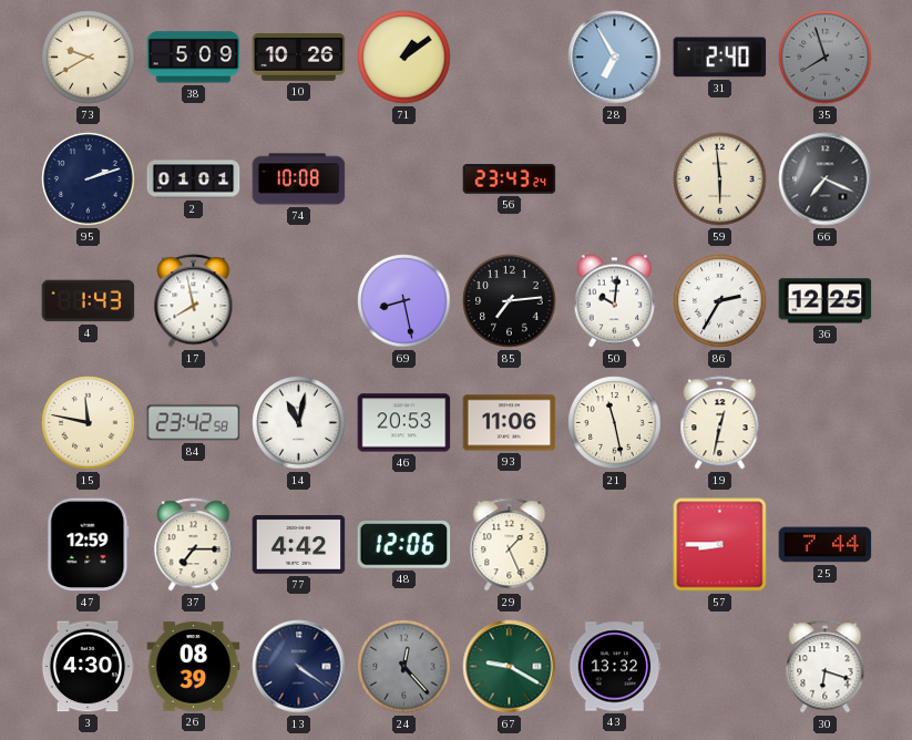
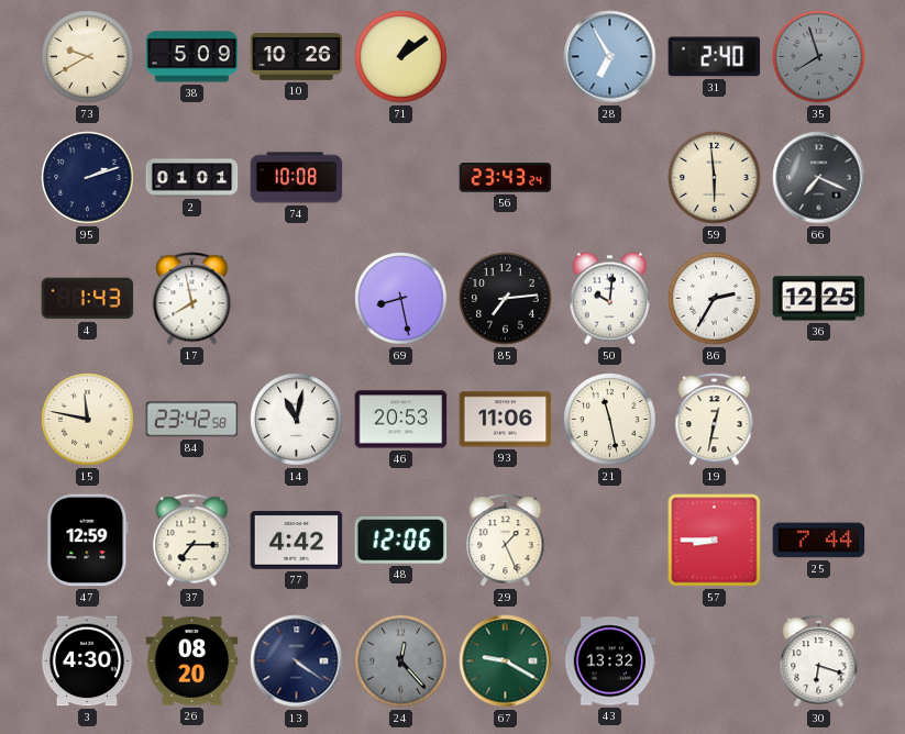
26: 08:39 -> 08:20
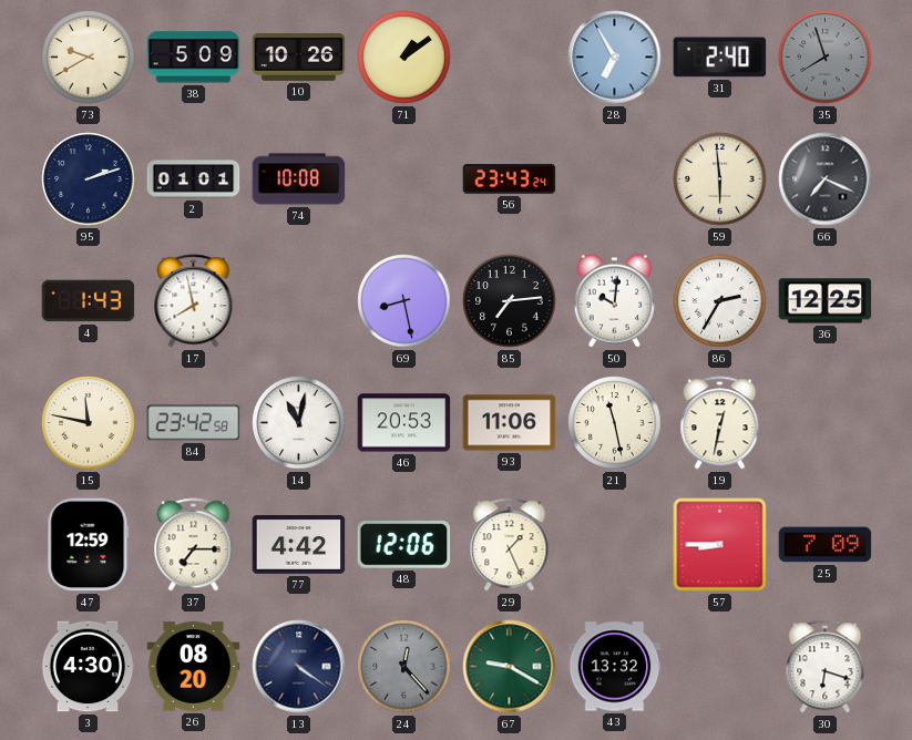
25: 7:44 -> 7:09
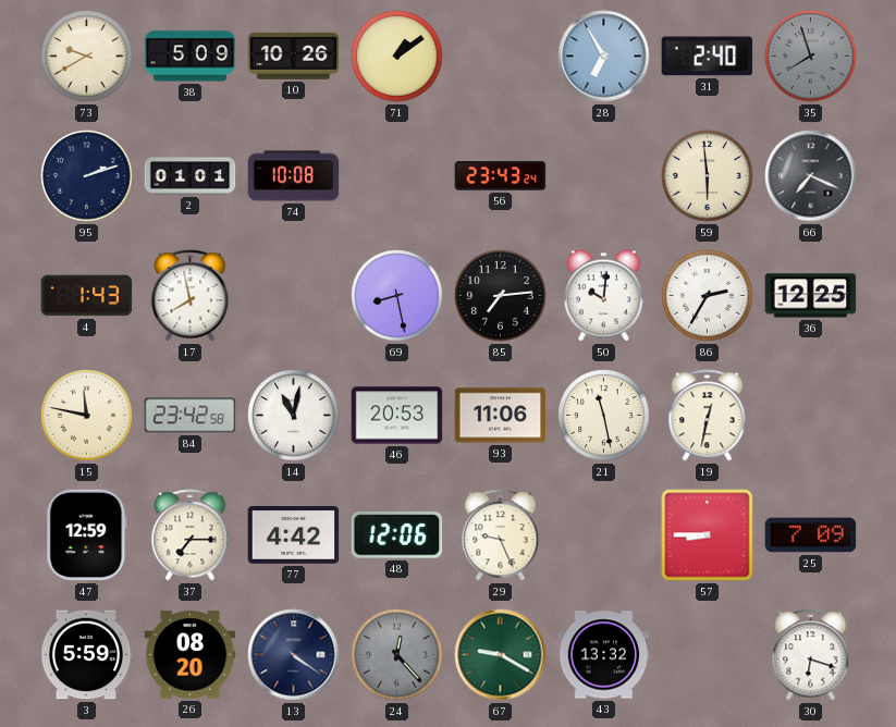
29: 1:26 -> 9:26
3: 4:30 -> 5:59
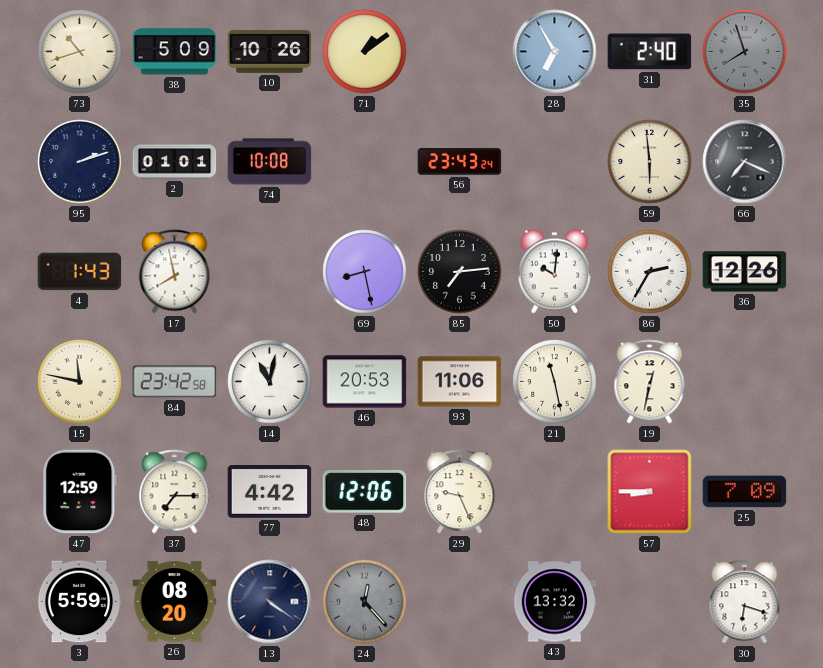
73: 9:40 -> 10:42
36: 12:25 -> 12:26
67: 9:20 -> none
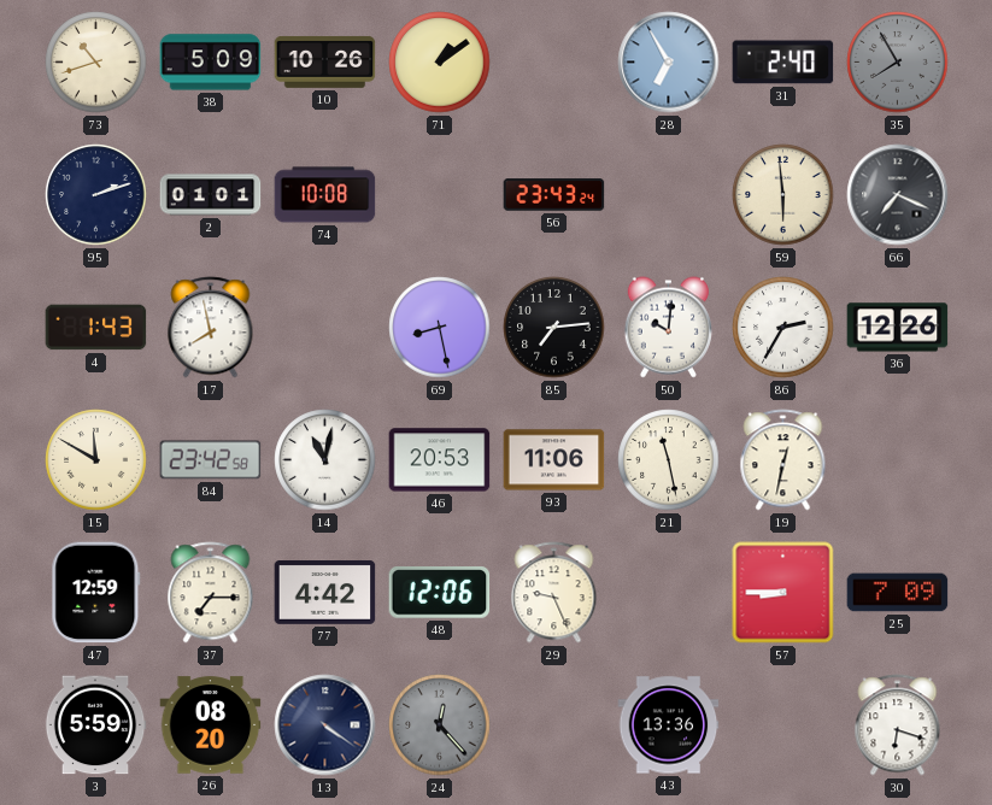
35: 7:57 -> 7:55
15: 11:47 -> 11:50
43: 13:32 -> 13:36
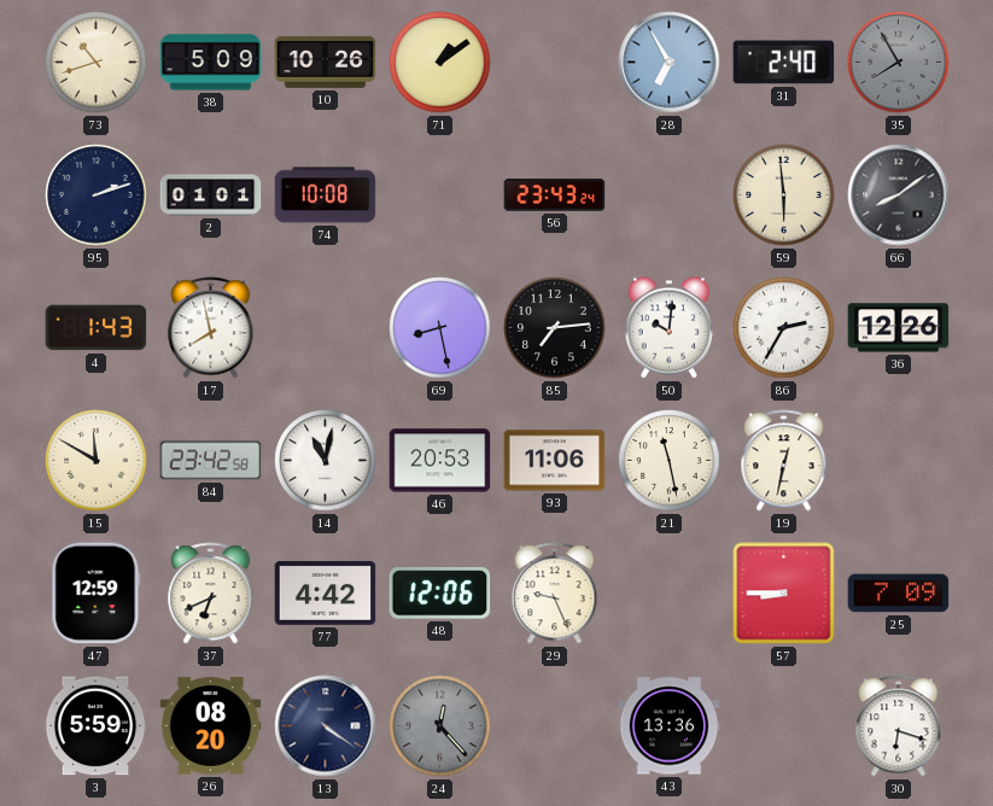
66: 7:19 -> 8:09
37: 7:15 -> 6:41
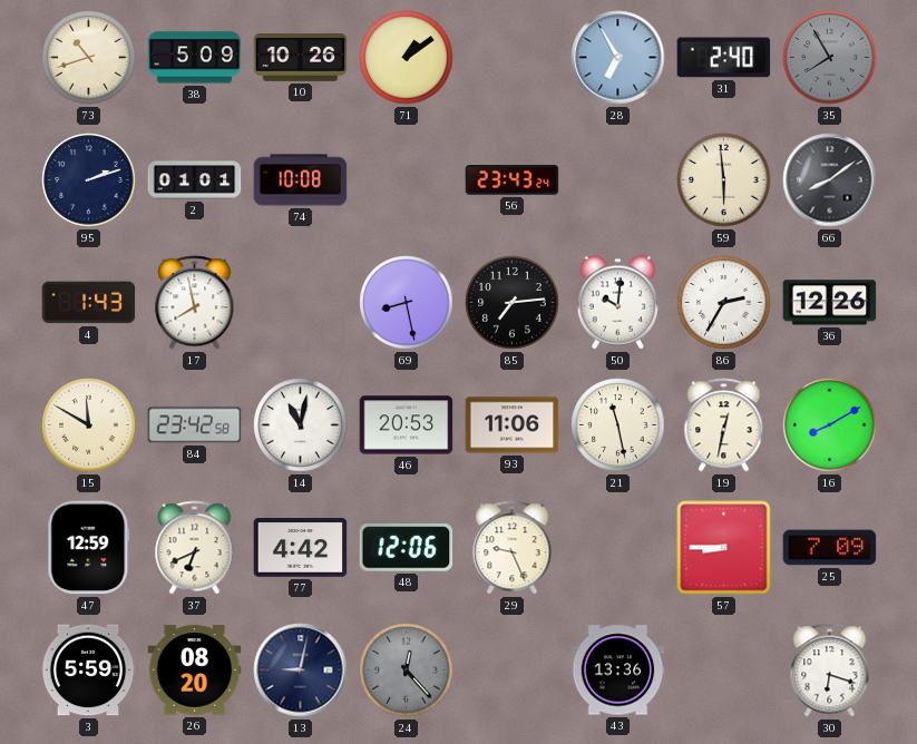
16: none -> 8:10
13: 4:21 -> 9:02
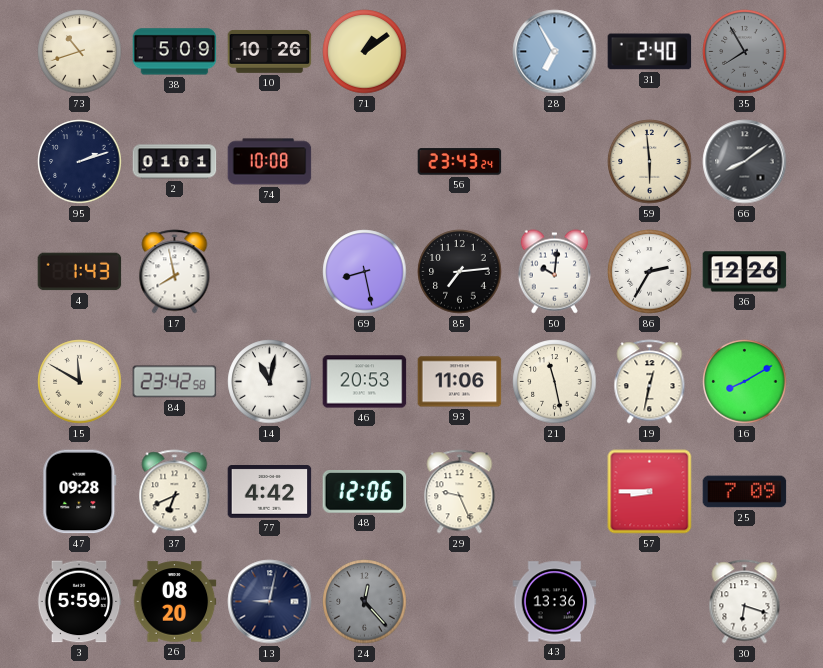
47: 12:59 -> 09:28
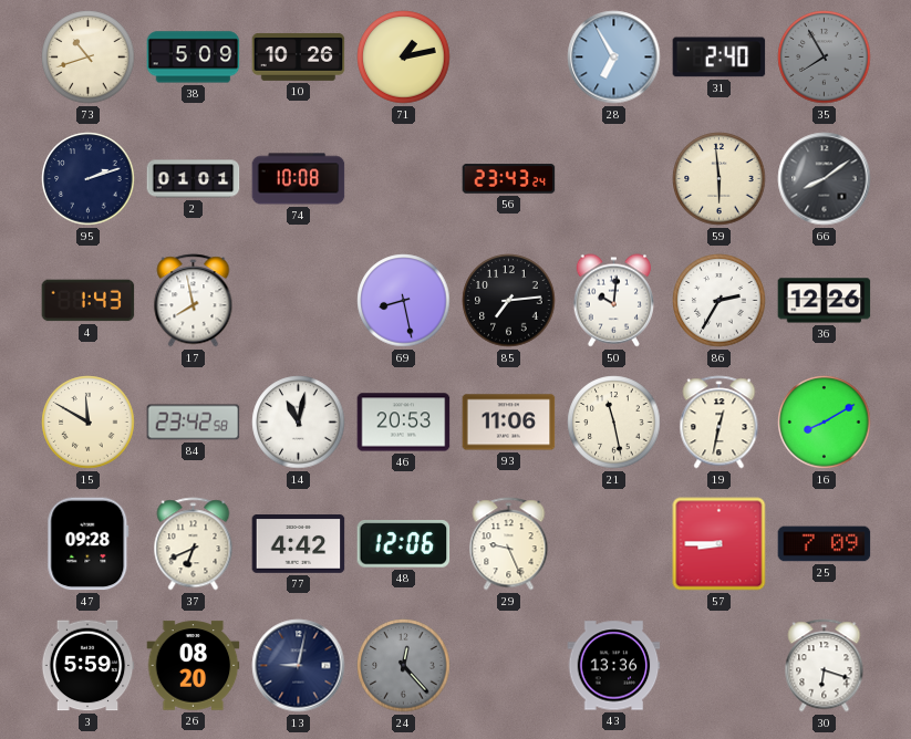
71: 1:09 -> 1:13
